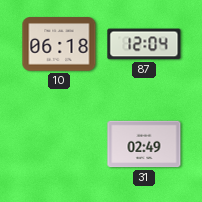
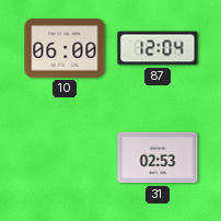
10: 06:18 -> 06:00
31: 02:49 -> 02:53
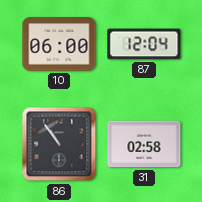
86: none -> 10:54
31: 02:53 -> 02:58
